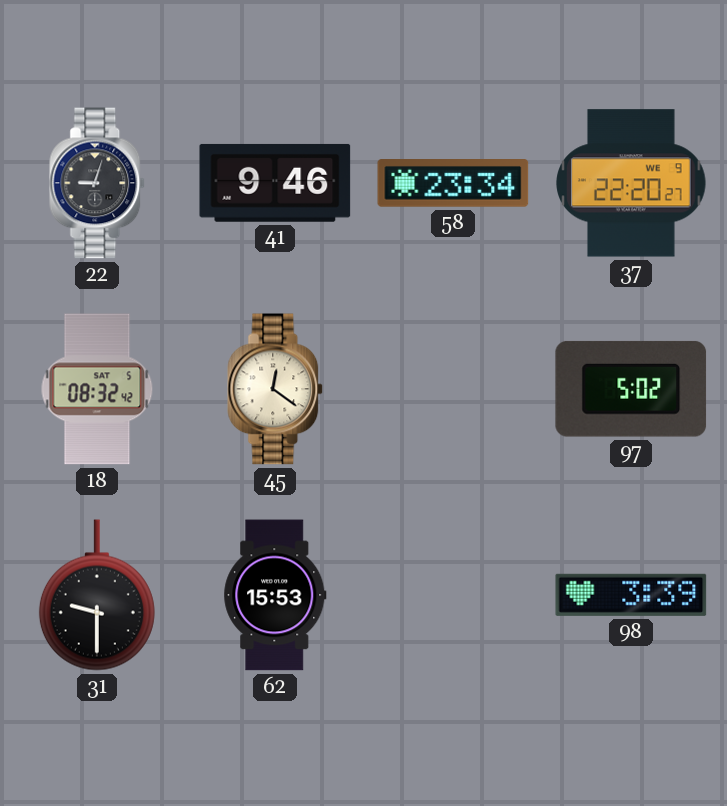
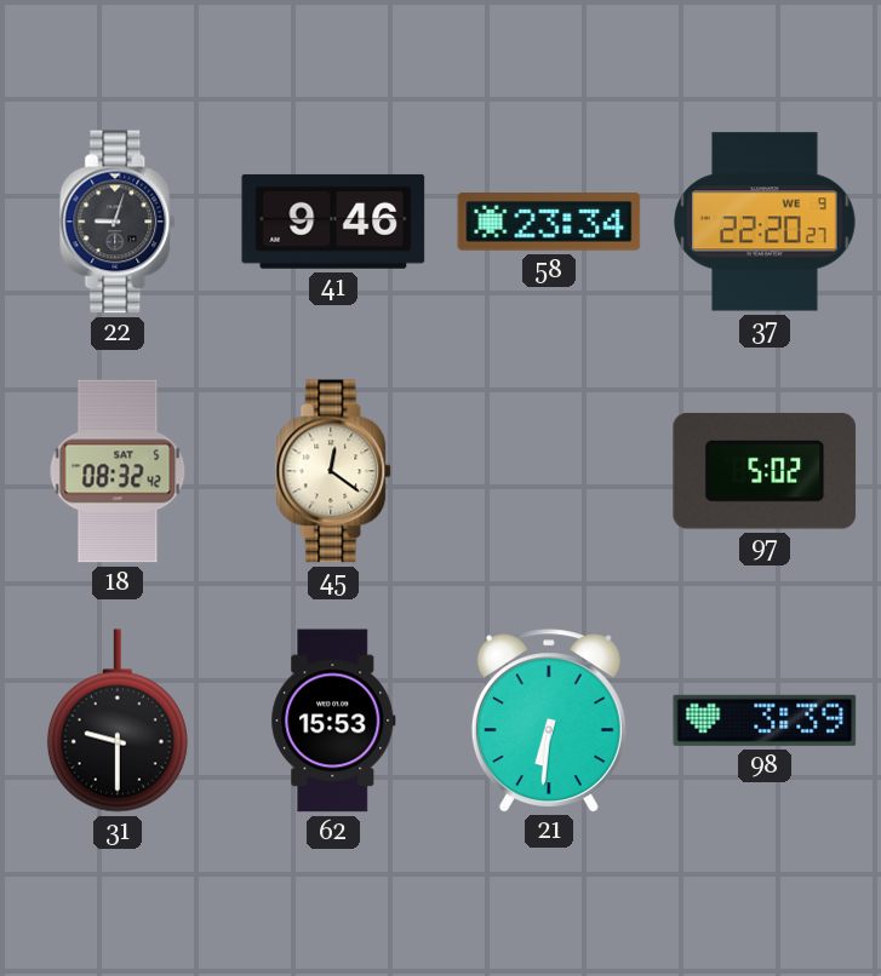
21: none -> 6:31
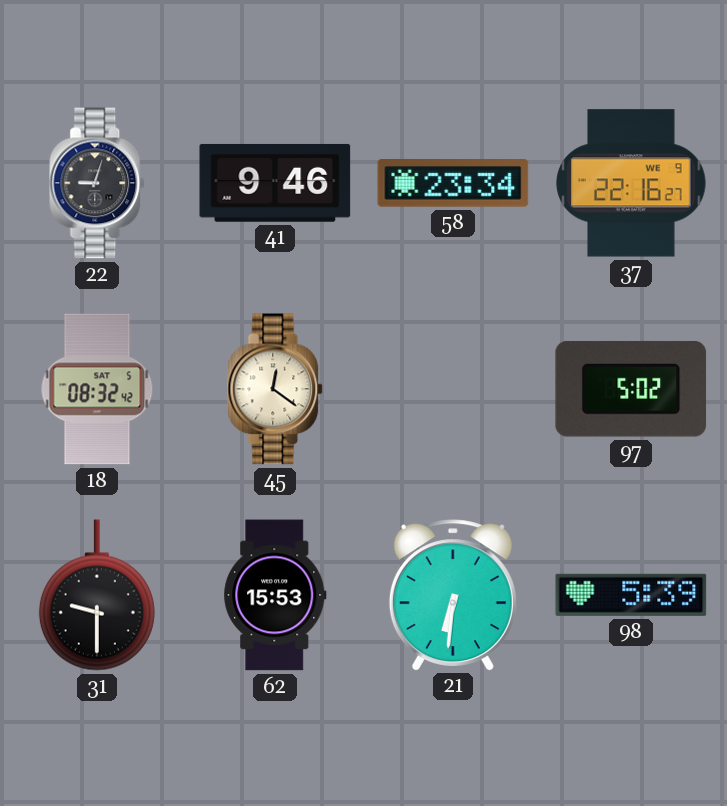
37: 22:20 -> 22:16
98: 3:39 -> 5:39
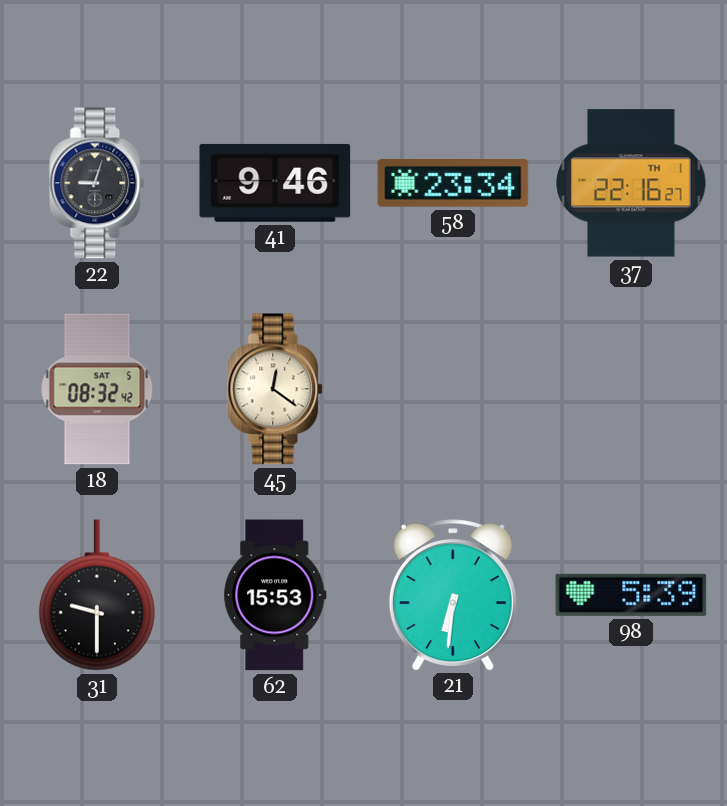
37 date: WE 9 -> TH 1
97: 5:02 -> none
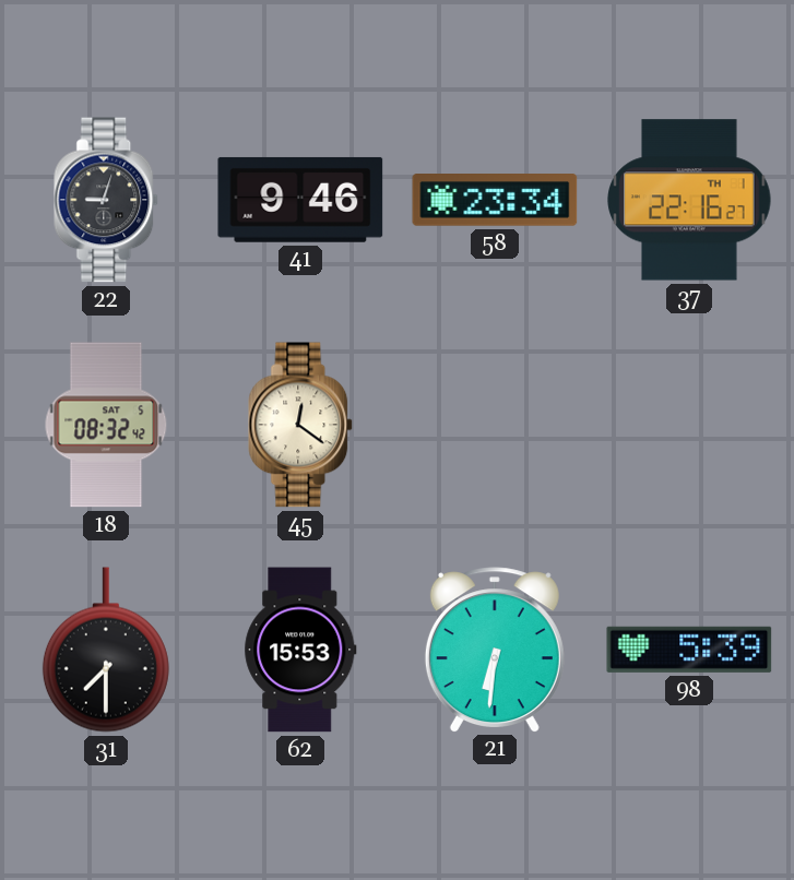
31: 9:30 -> 7:30
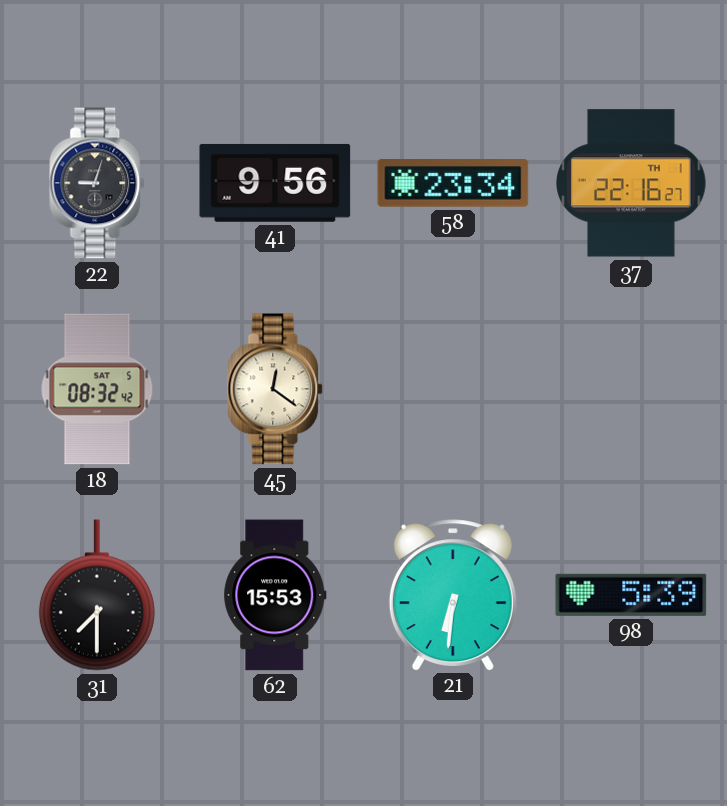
41: 9:46 -> 9:56
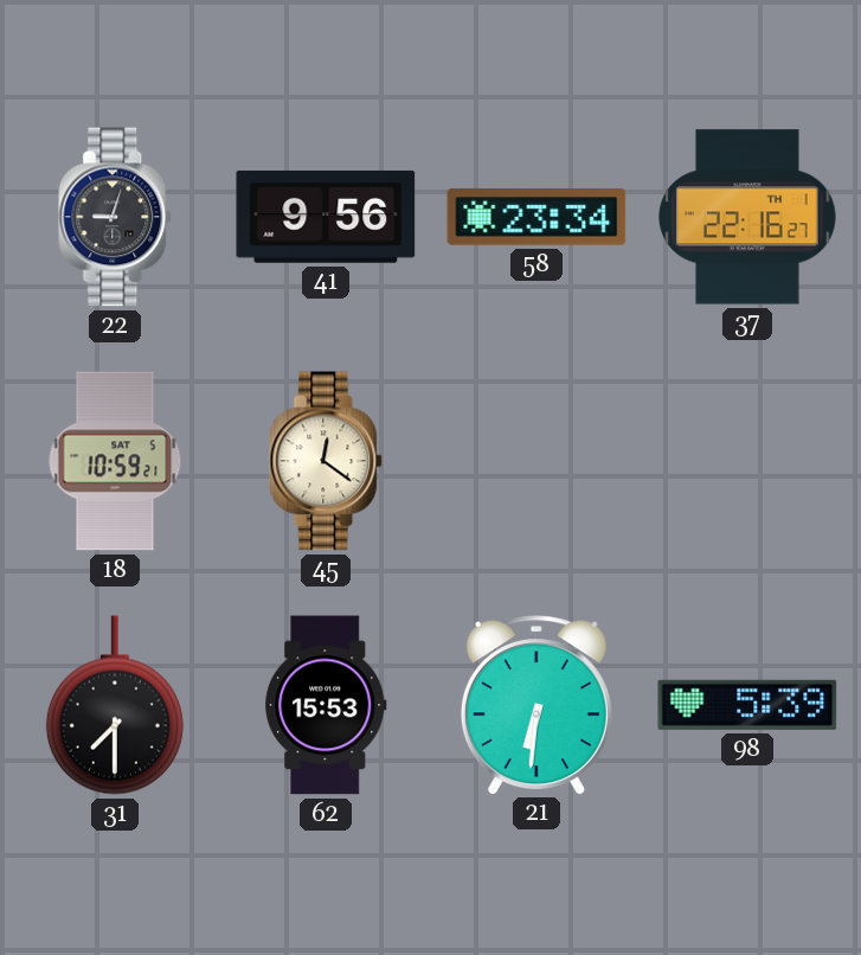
18: 08:32 -> 10:59
